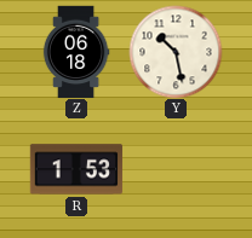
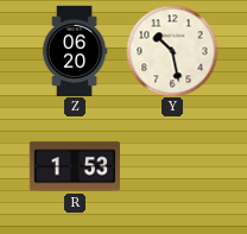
Z: 06:18 -> 06:20
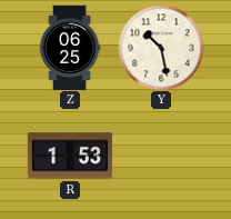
Z: 06:20 -> 06:25
